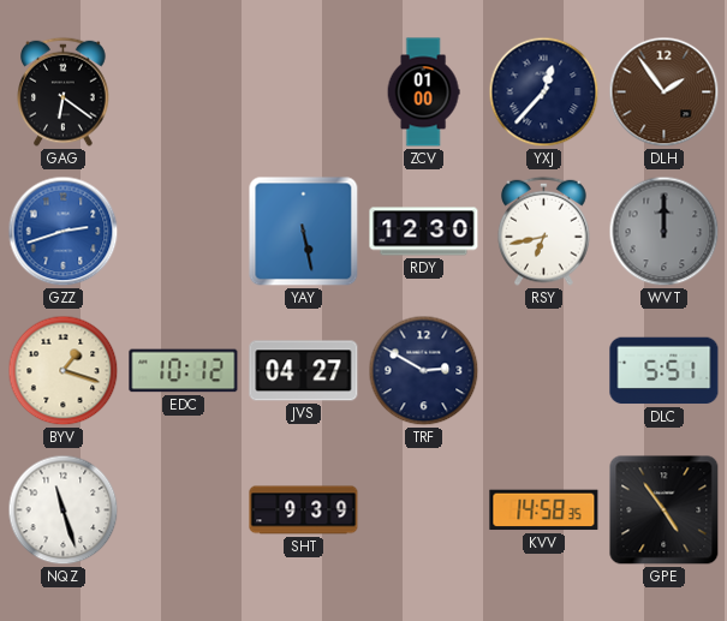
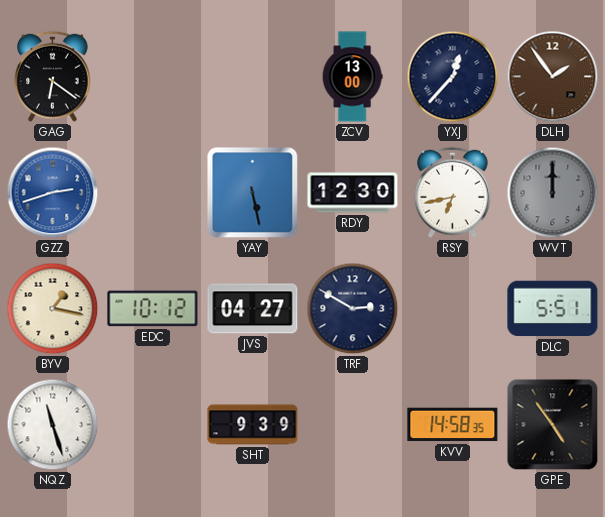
ZCV: 01:00 -> 13:00
BYV: 1:18 -> 1:17
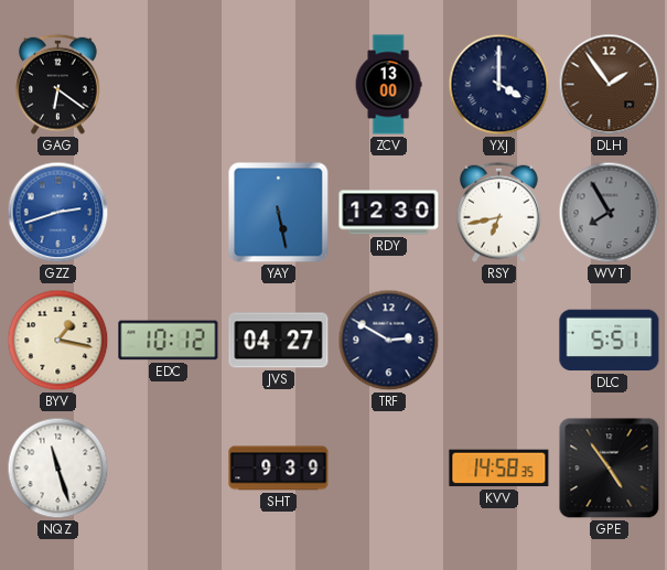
YXJ: 12:37 -> 4:00
WVT: 12:00 -> 7:55
